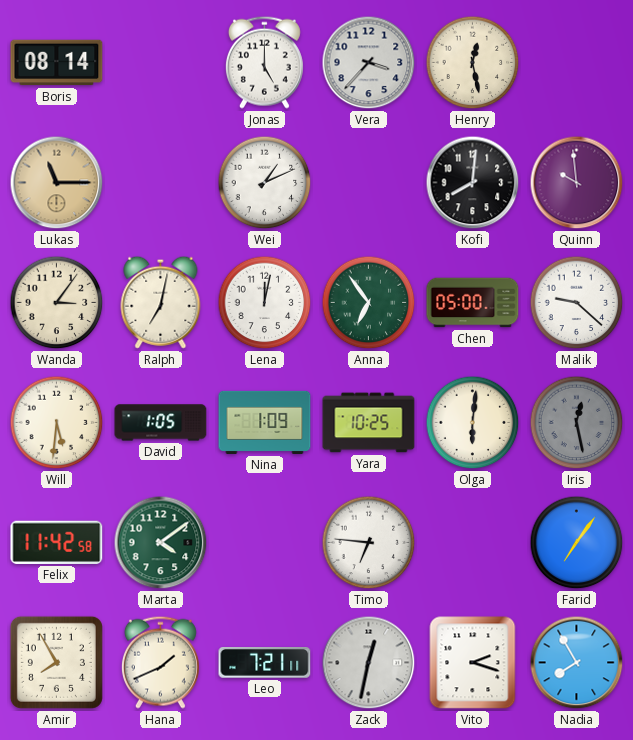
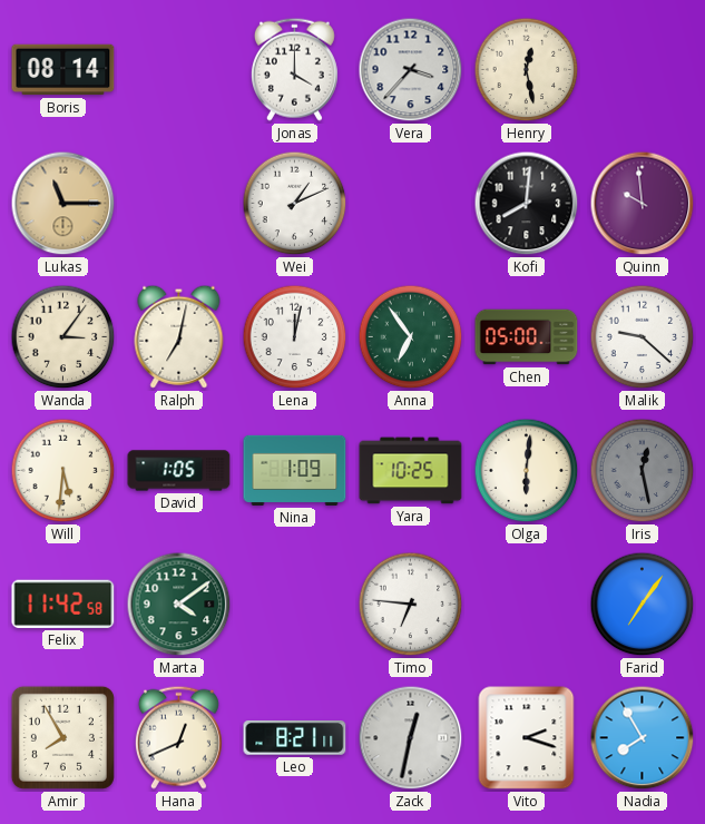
Jonas: 5:00 -> 4:00
Hana: 1:41 -> 12:41
Leo: 7:21 -> 8:21
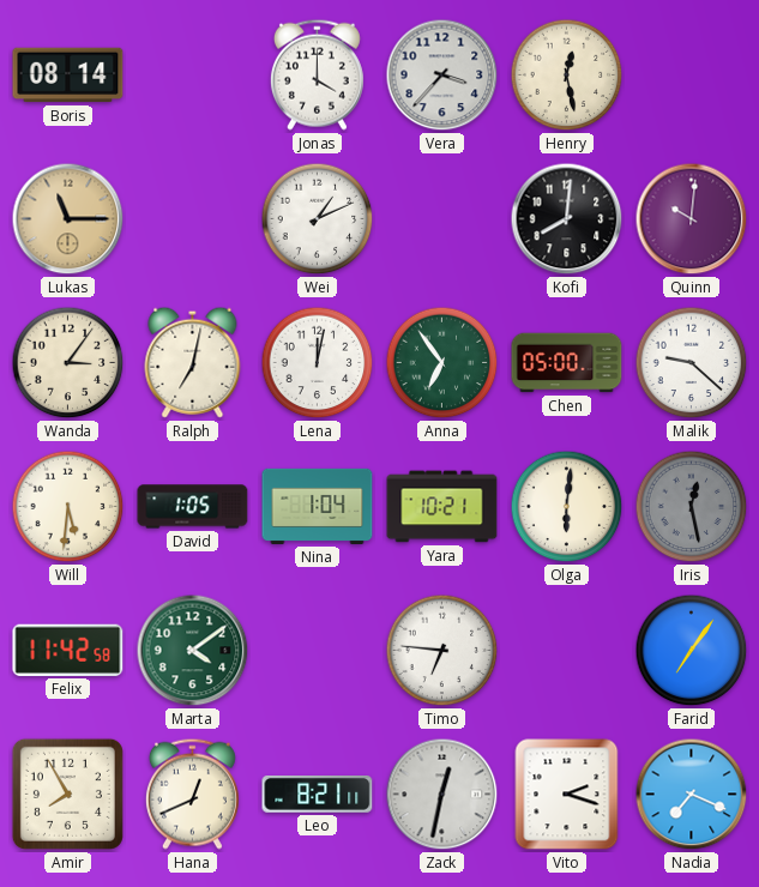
Quinn: 9:59 -> 10:01
Nina: 1:09 -> 1:04
Yara: 10:25 -> 10:21
Nadia: 7:55 -> 7:19
